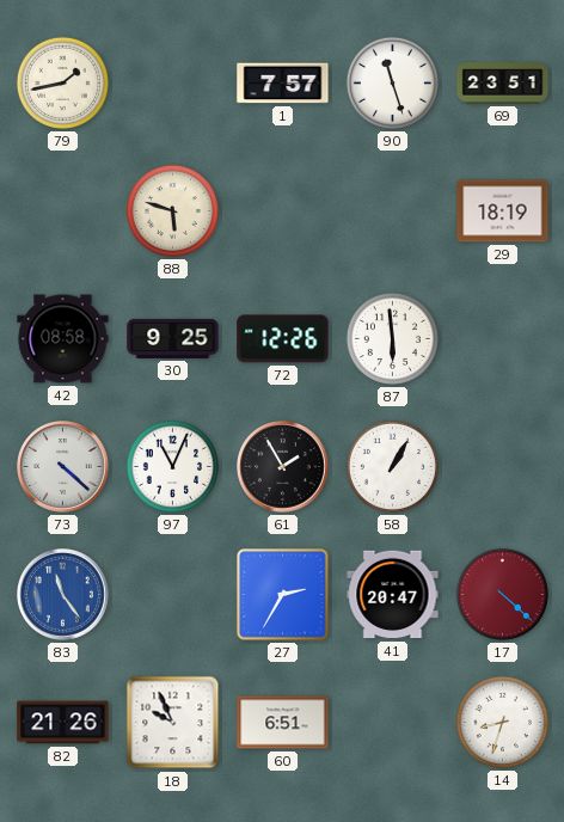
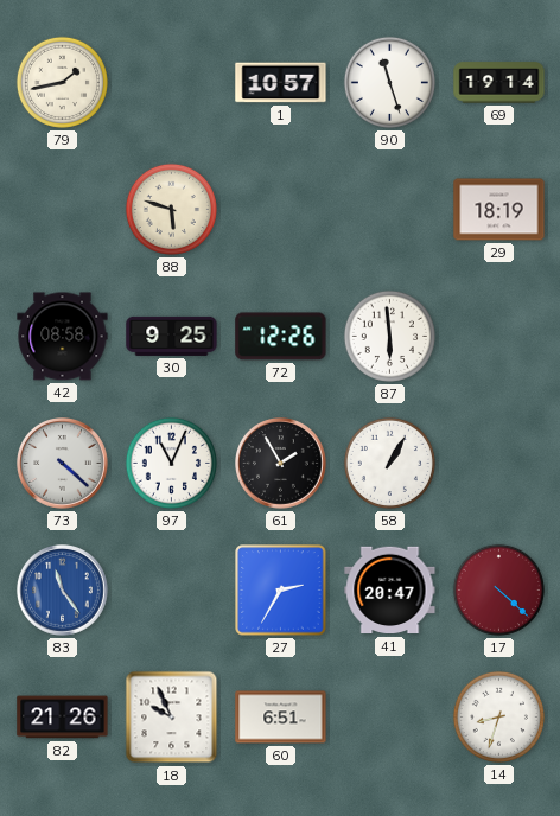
1: 7:57 -> 10:57
69: 23:51 -> 19:14
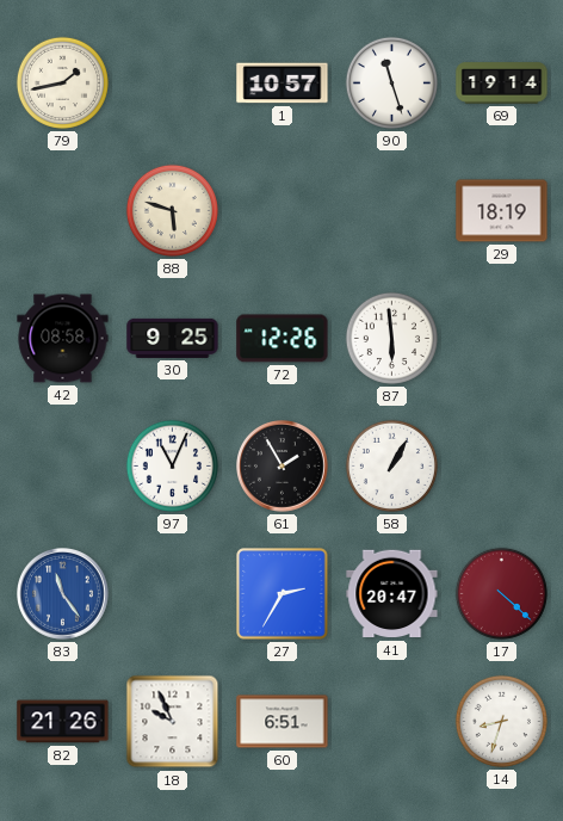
73: 4:22 -> none
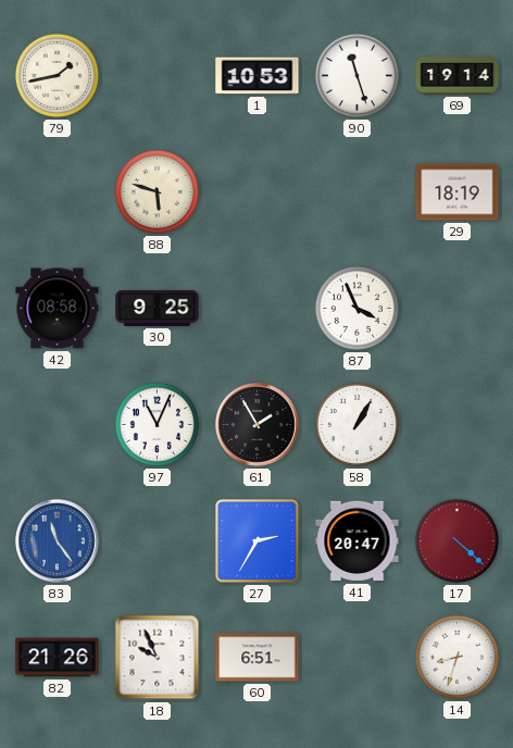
1: 10:57 -> 10:53
72: 12:26 -> none
87: 5:59 -> 3:56
